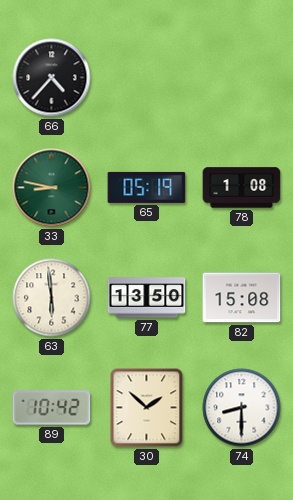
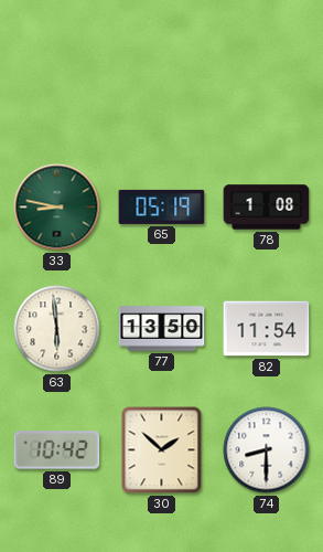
66: 4:37 -> none
82: 15:08 -> 11:54
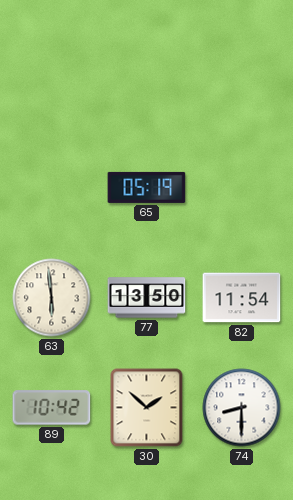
33: 8:47 -> none
78: 1:08 -> none
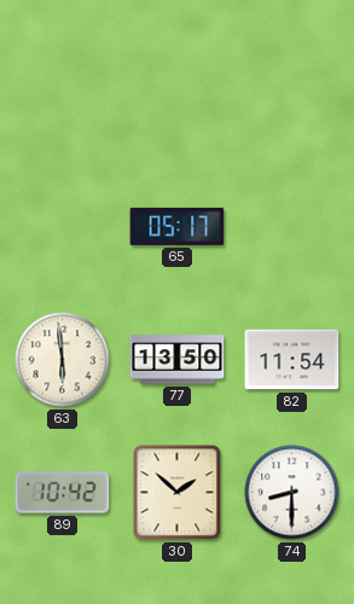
65: 05:19 -> 05:17
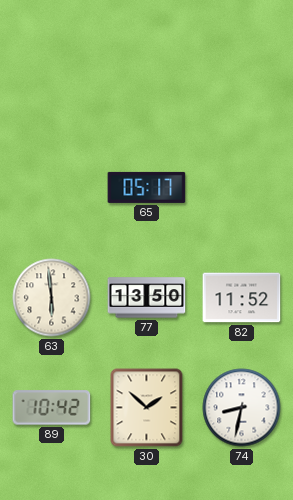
82: 11:54 -> 11:52
74: 8:30 -> 8:32
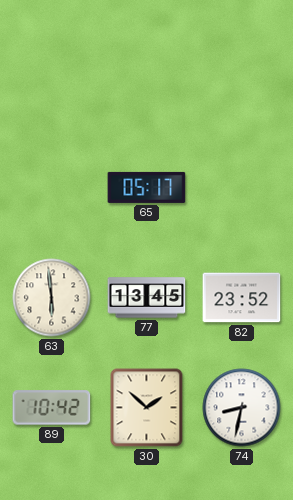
77: 13:50 -> 13:45
82: 11:52 -> 23:52
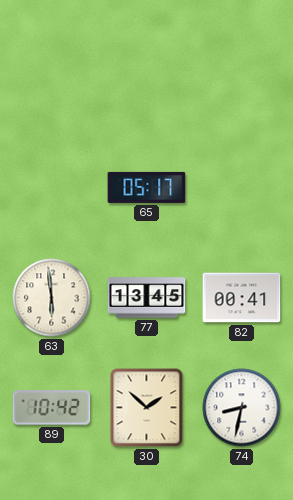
82: 23:52 -> 00:41
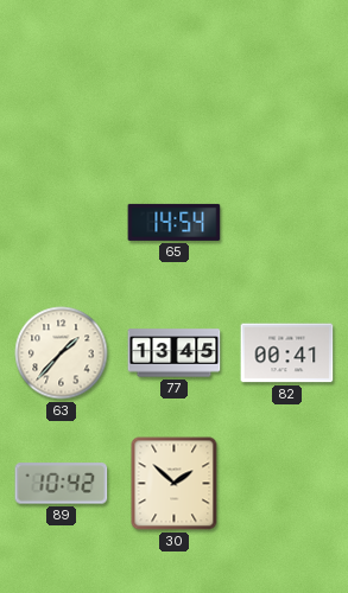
65: 05:17 -> 14:54
63: 5:59 -> 1:37
74: 8:32 -> none
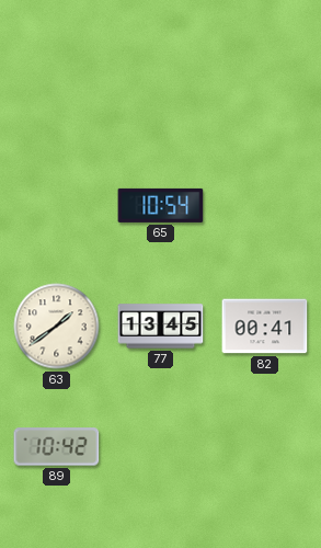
65: 14:54 -> 10:54
63: 1:37 -> 1:39
30: 1:52 -> none
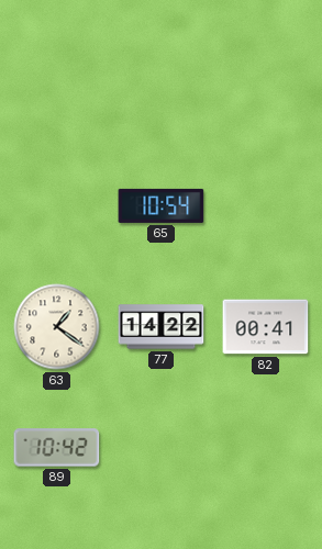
63: 1:39 -> 1:21
77: 13:45 -> 14:22
